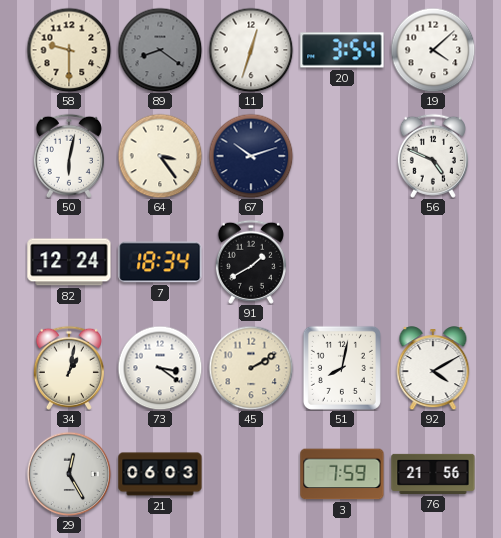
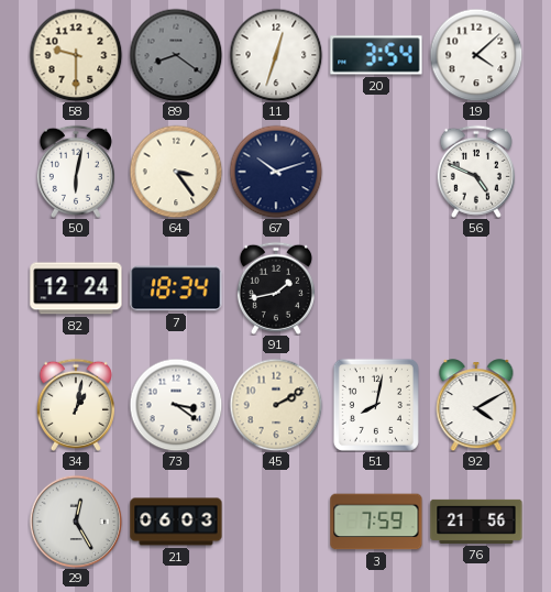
91: 1:40 -> 1:43
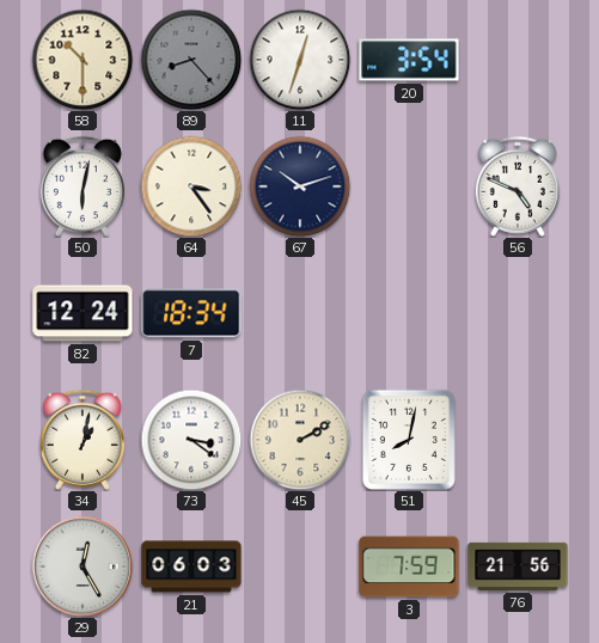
58: 9:30 -> 10:30
89: 8:21 -> 8:23
19: 4:08 -> none
91: 1:43 -> none
92: 4:10 -> none
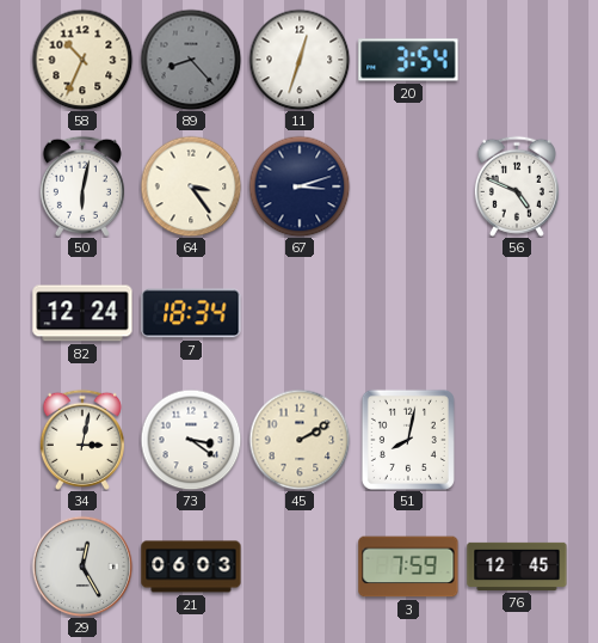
58: 10:30 -> 10:34
67: 10:12 -> 3:12
34: 1:02 -> 3:02
76: 21:56 -> 12:45
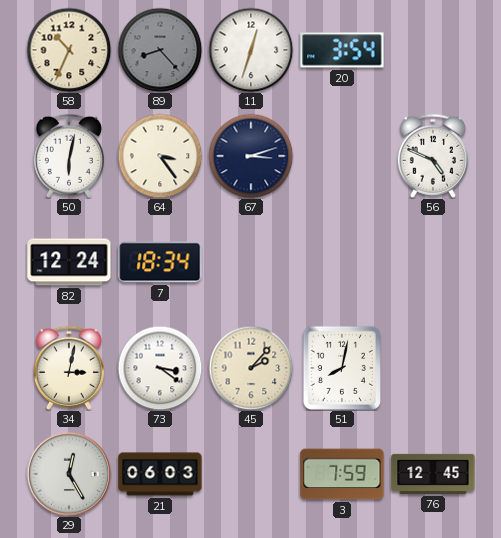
45: 2:10 -> 2:07
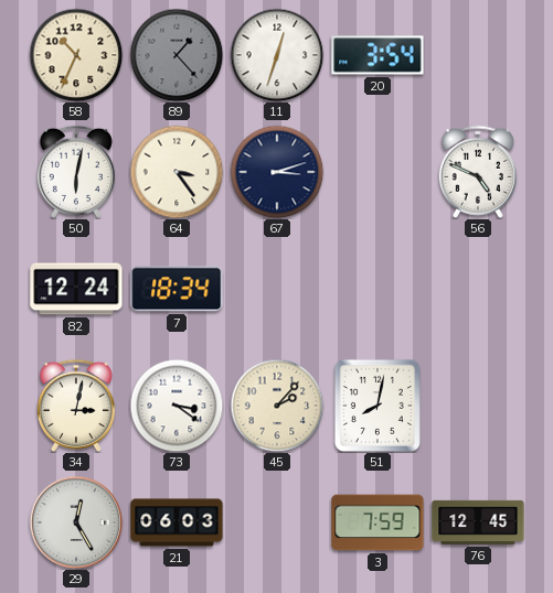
89: 8:23 -> 1:23
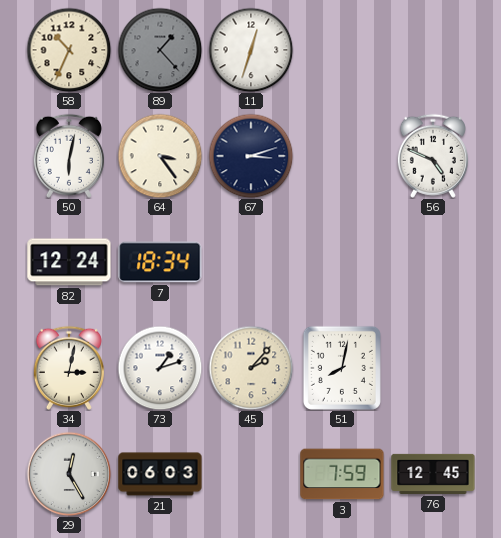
20: 3:54 -> none
73: 3:21 -> 1:12
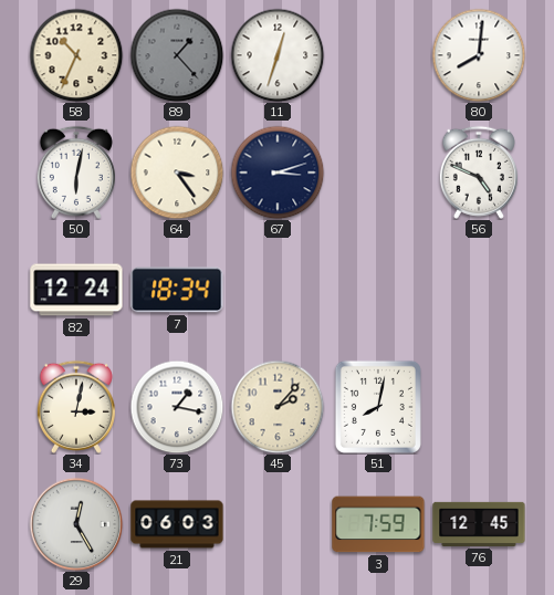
80: none -> 8:01
73: 1:12 -> 1:17
